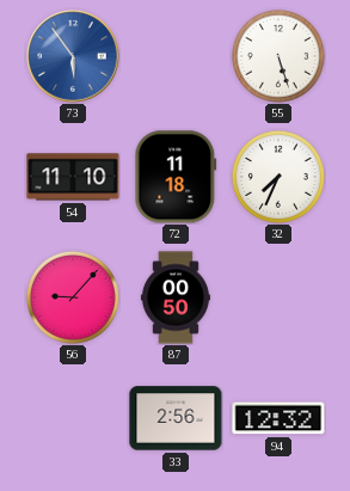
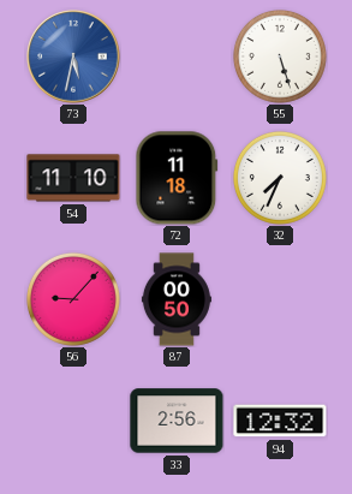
73: 5:54 -> 5:32
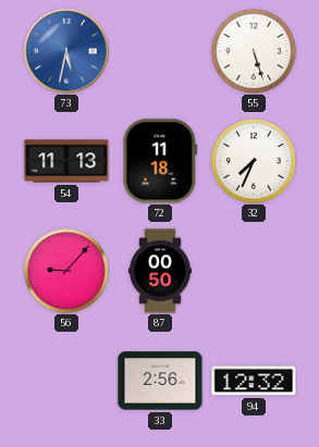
54: 11:10 -> 11:13
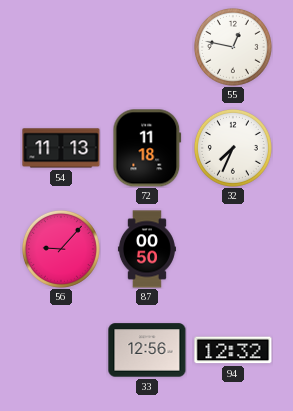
73: 5:32 -> none
55: 5:27 -> 12:47
33: 2:56 -> 12:56
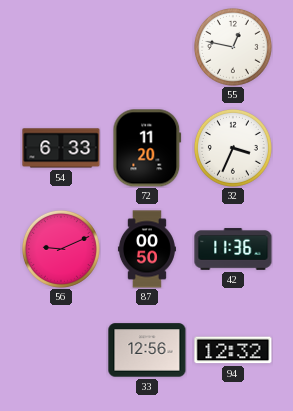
54: 11:13 -> 6:33
72: 11:18 -> 11:20
32: 7:34 -> 3:34
56: 9:07 -> 9:11
42: none -> 11:36
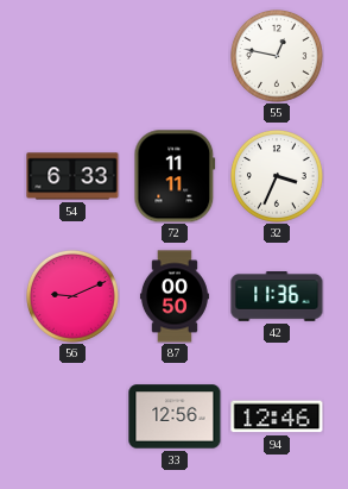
72: 11:20 -> 11:11
94: 12:32 -> 12:46
